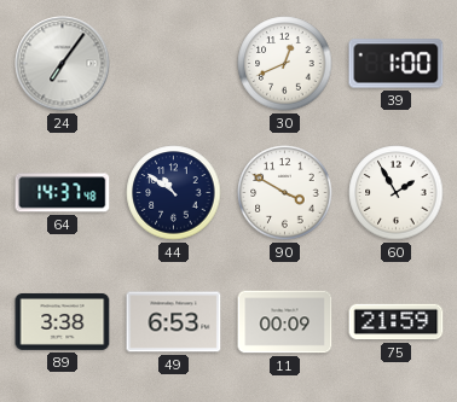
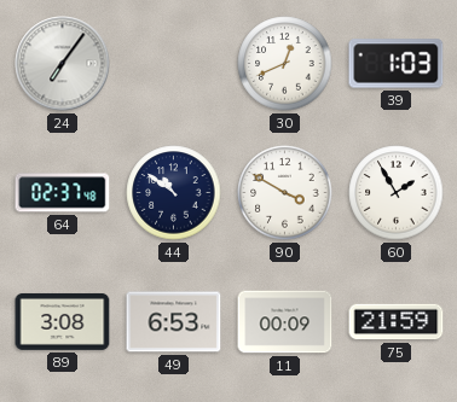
39: 1:00 -> 1:03
64: 14:37 -> 02:37
89: 3:38 -> 3:08
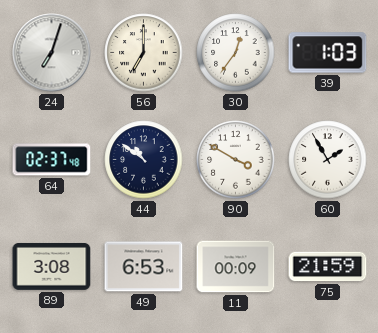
24: 7:06 -> 7:03
56: none -> 7:00
30: 12:41 -> 12:36
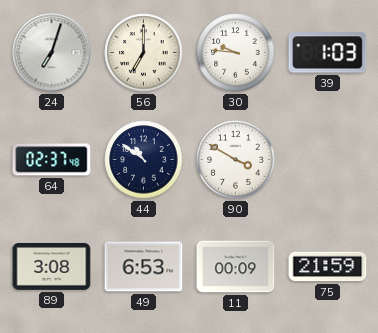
30: 12:36 -> 9:46
60: 1:55 -> none
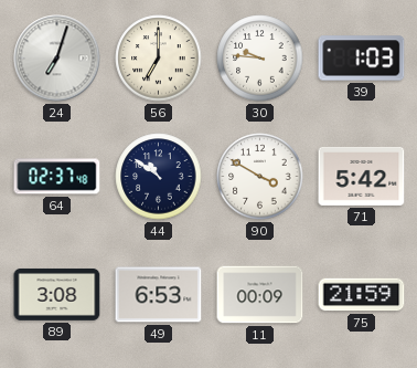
71: none -> 5:42
